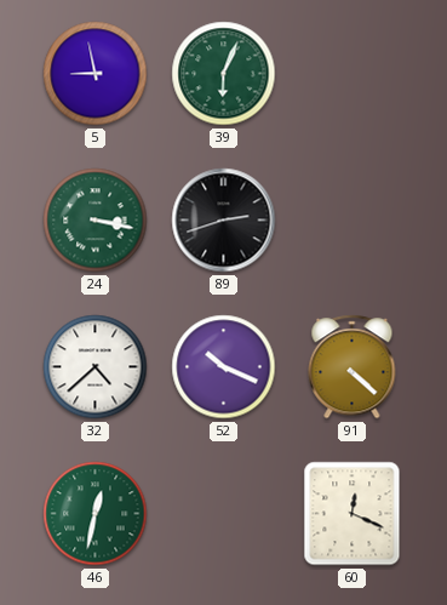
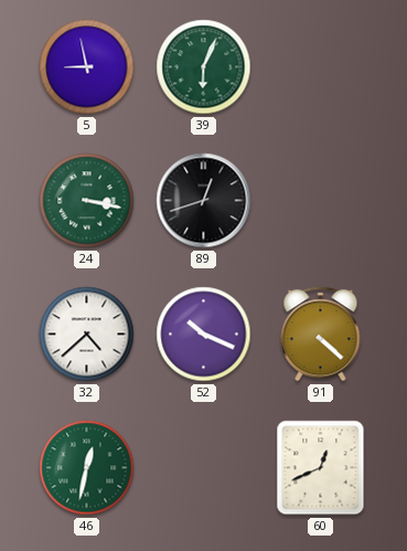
89: 2:42 -> 12:42
60: 12:19 -> 12:41
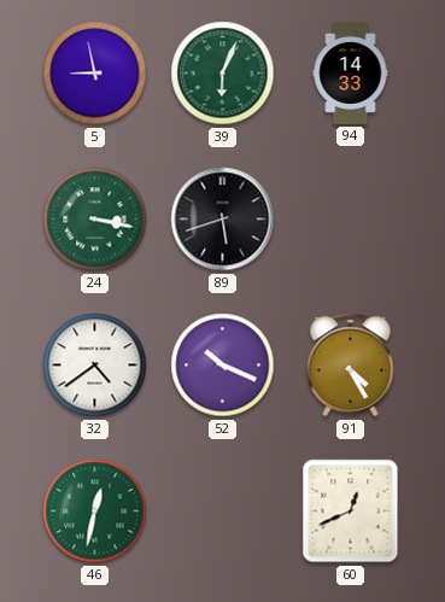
94: none -> 14:33
89: 12:42 -> 5:42
32: 4:38 -> 4:39
91: 4:22 -> 4:25
